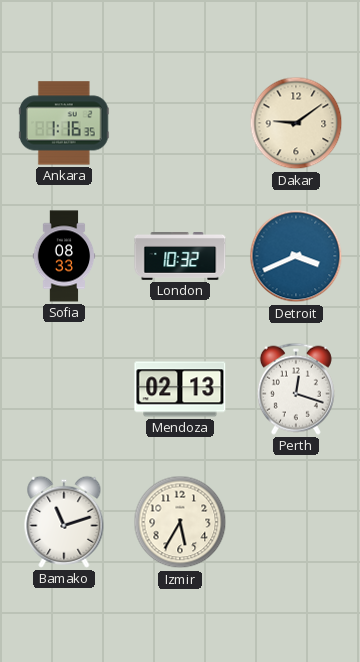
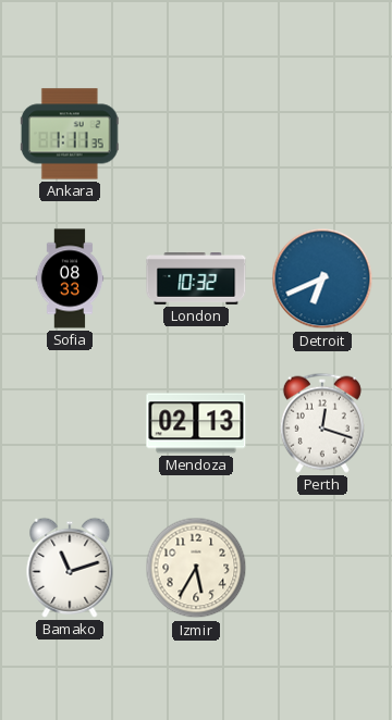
Ankara: 1:16 -> 1:11
Dakar: 9:09 -> none
Detroit: 3:41 -> 6:41
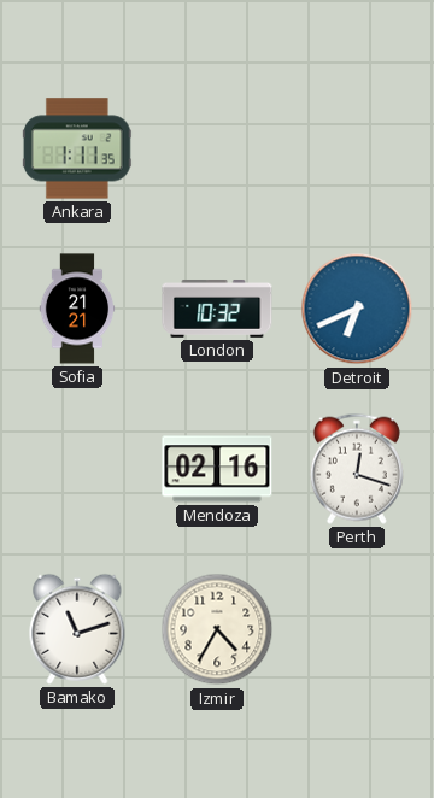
Sofia: 08:33 -> 21:21
Mendoza: 02:13 -> 02:16
Izmir: 5:35 -> 4:35
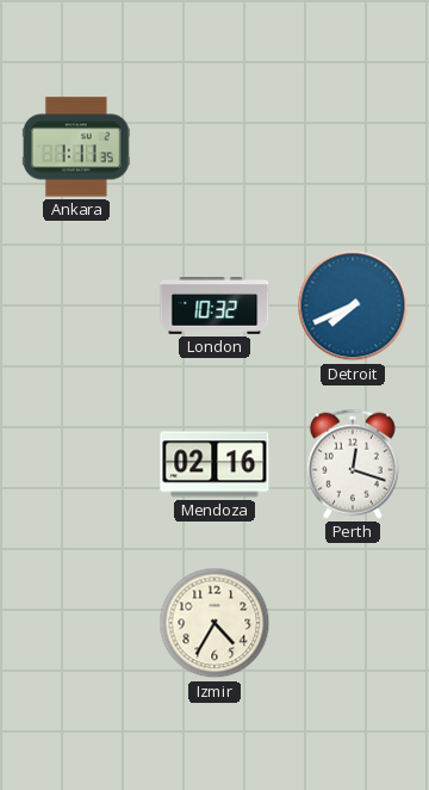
Sofia: 21:21 -> none
Detroit: 6:41 -> 7:41
Bamako: 11:12 -> none
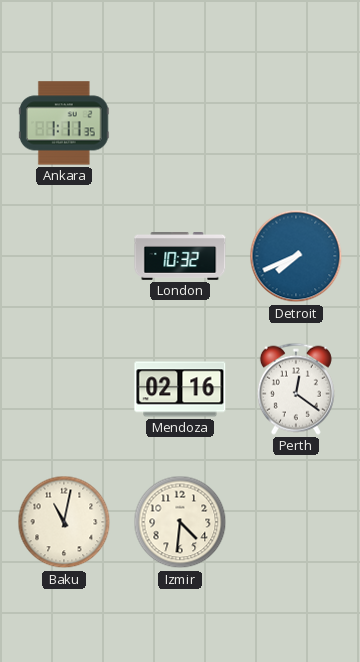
Perth: 12:18 -> 12:21
Baku: none -> 11:02
Izmir: 4:35 -> 4:31
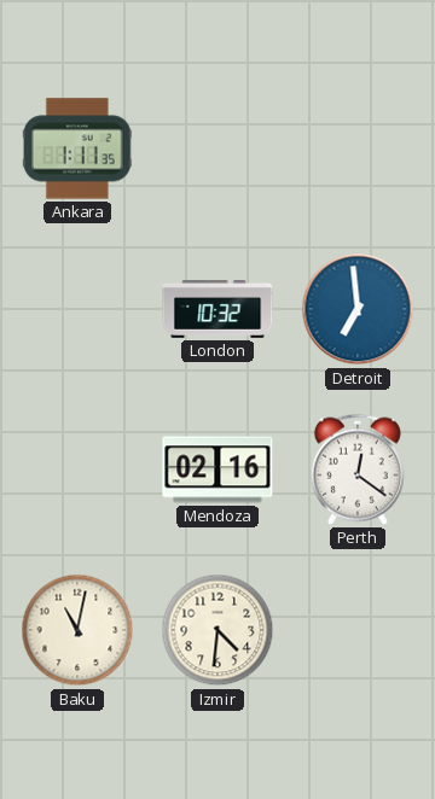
Detroit: 7:41 -> 6:59
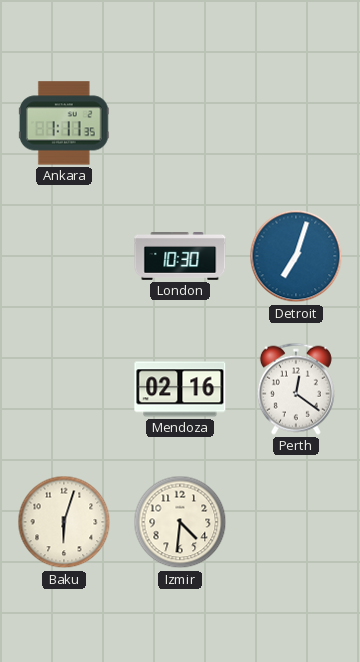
London: 10:32 -> 10:30
Detroit: 6:59 -> 7:03
Baku: 11:02 -> 6:03
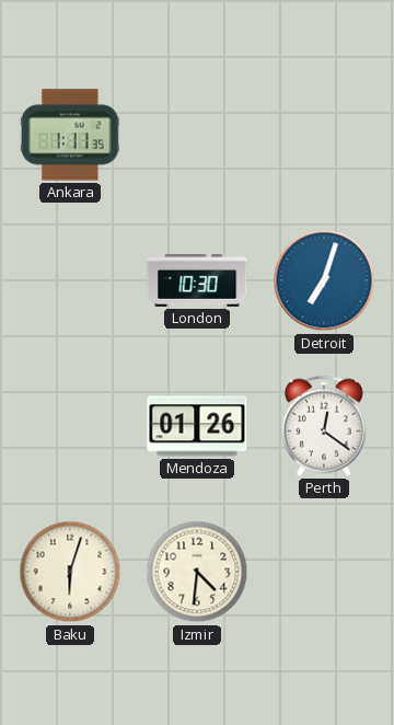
Mendoza: 02:16 -> 01:26
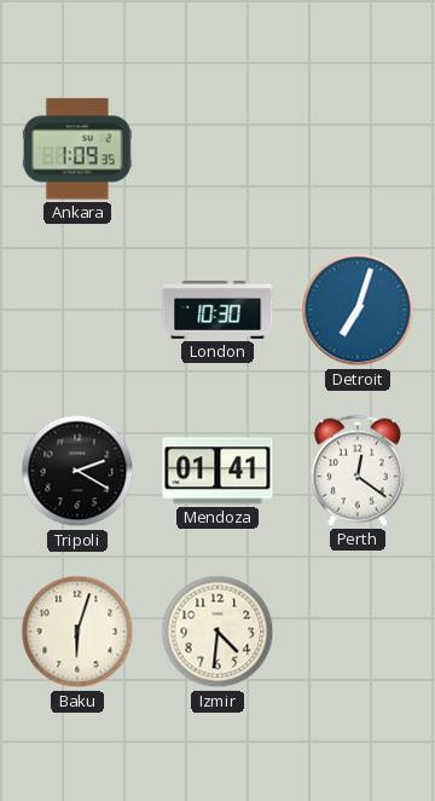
Ankara: 1:11 -> 1:09
Tripoli: none -> 2:20
Mendoza: 01:26 -> 01:41
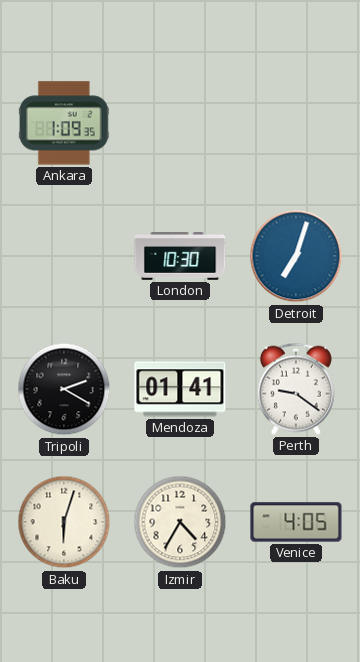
Perth: 12:21 -> 9:21
Izmir: 4:31 -> 4:35
Venice: none -> 4:05
